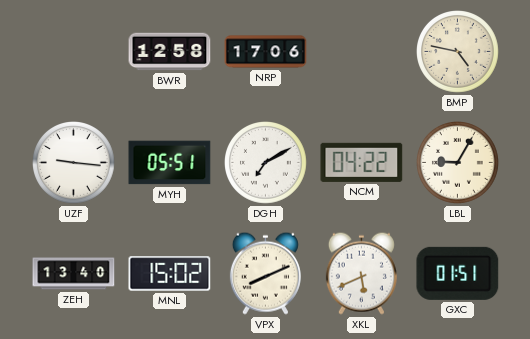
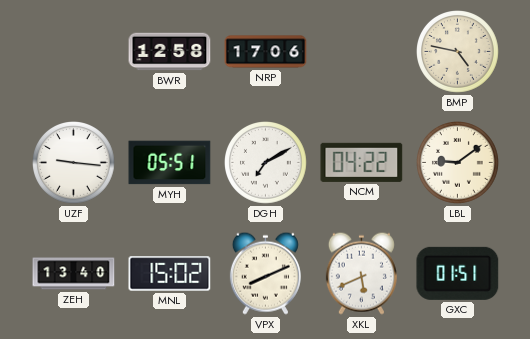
LBL: 9:05 -> 9:09
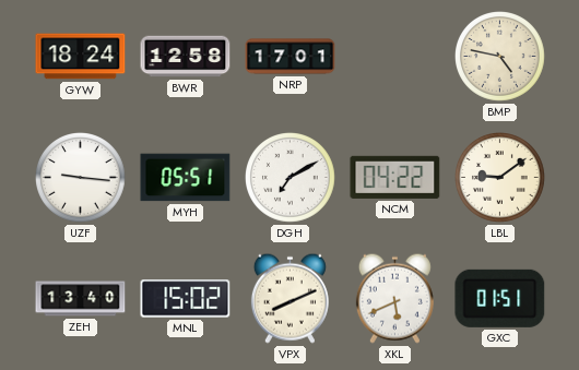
GYW: none -> 18:24
NRP: 17:06 -> 17:01
